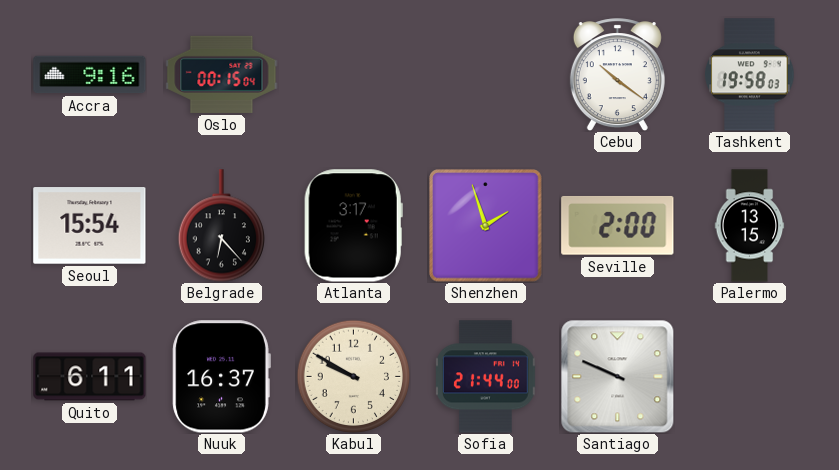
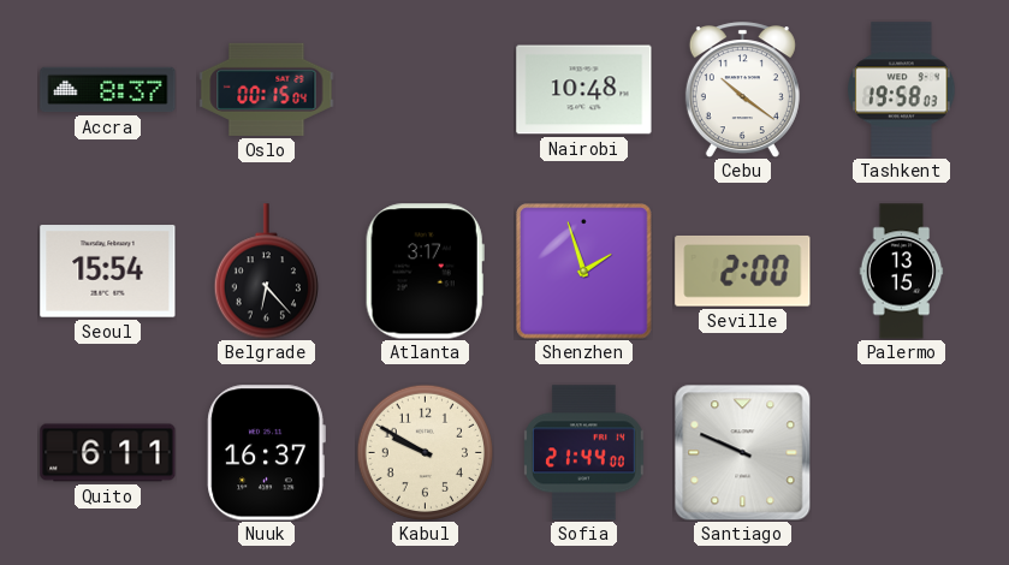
Accra: 9:16 -> 8:37
Nairobi: none -> 10:48
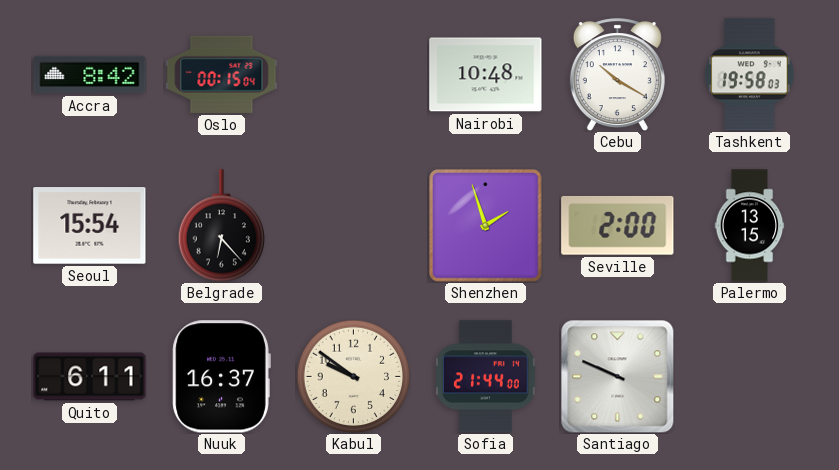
Accra: 8:37 -> 8:42
Cebu: 10:21 -> 10:20
Atlanta: 3:17 -> none
Kabul: 9:50 -> 9:51
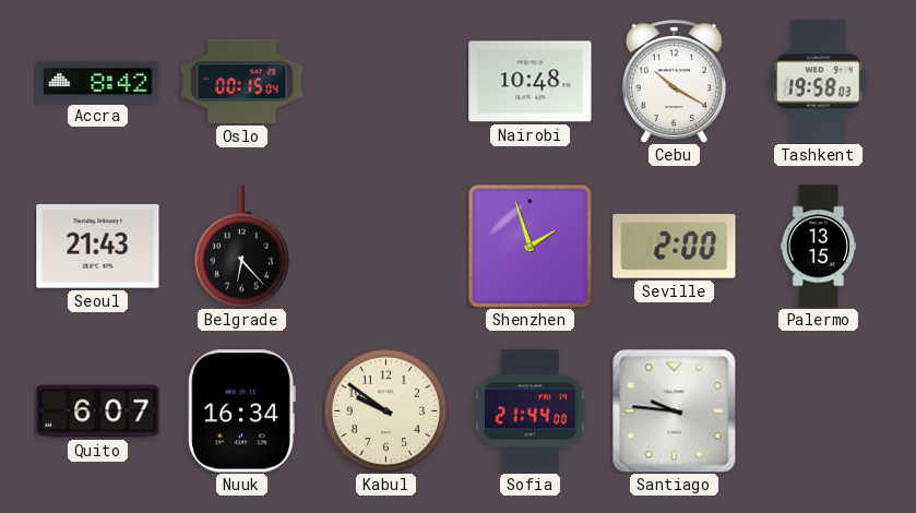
Seoul: 15:54 -> 21:43
Quito: 6:11 -> 6:07
Nuuk: 16:37 -> 16:34
Santiago: 9:49 -> 9:46
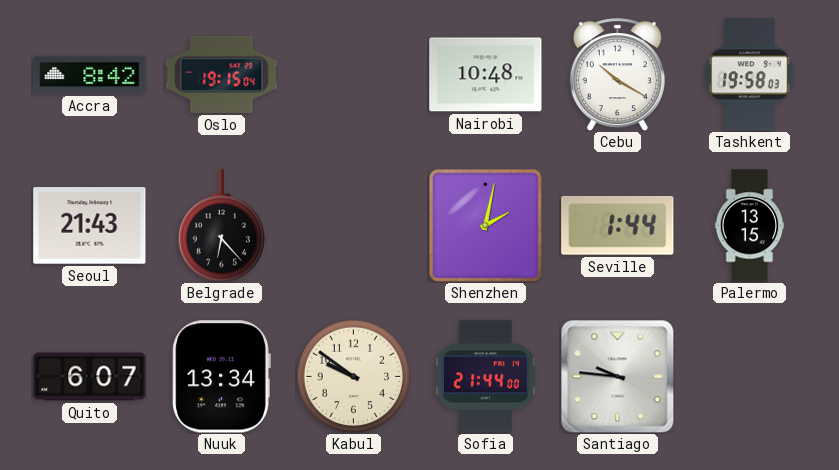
Oslo: 00:15 -> 19:15
Shenzhen: 1:57 -> 2:02
Seville: 2:00 -> 1:44
Nuuk: 16:34 -> 13:34
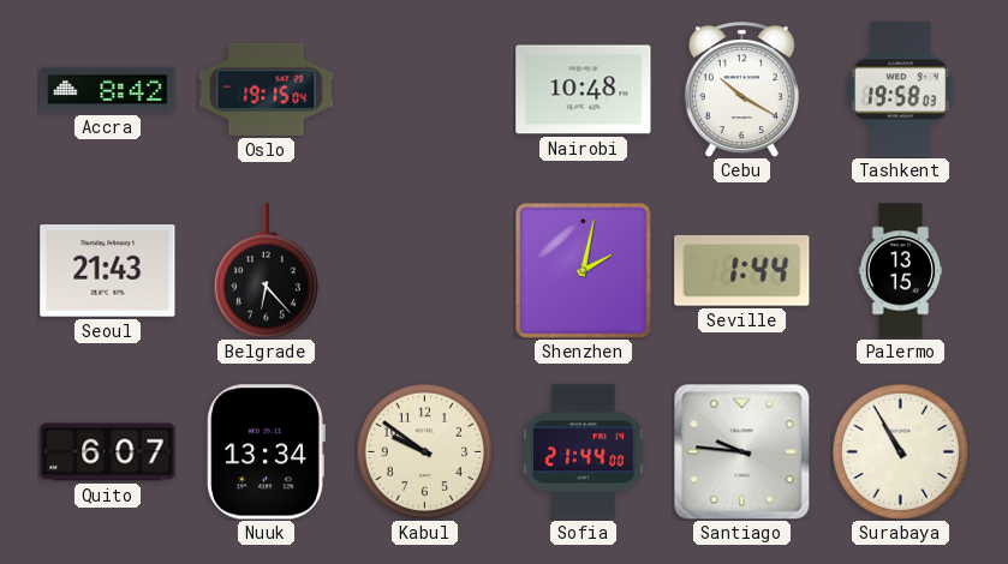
Surabaya: none -> 10:55
